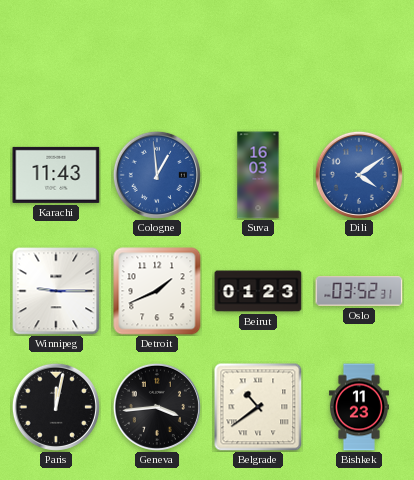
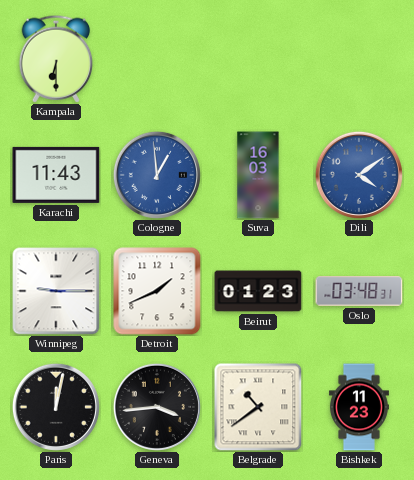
Kampala: none -> 6:30
Oslo: 03:52 -> 03:48
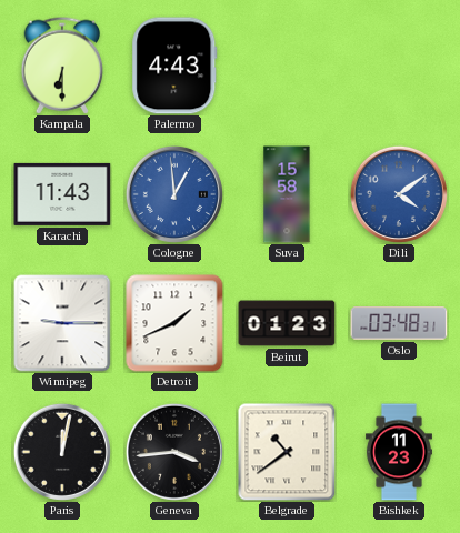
Palermo: none -> 4:43
Suva: 16:03 -> 15:58
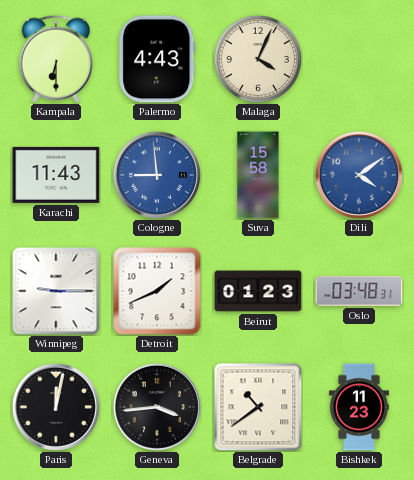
Malaga: none -> 4:04
Cologne: 12:59 -> 8:59
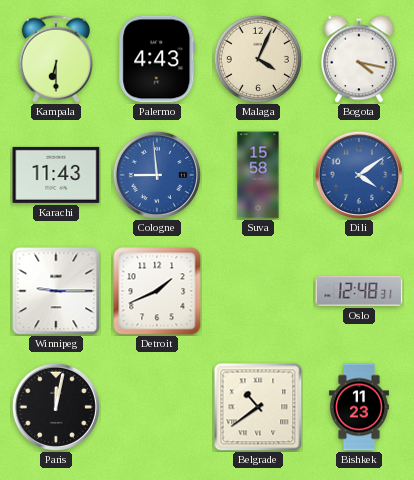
Bogota: none -> 4:17
Beirut: 01:23 -> none
Oslo: 03:48 -> 12:48
Geneva: 3:44 -> none
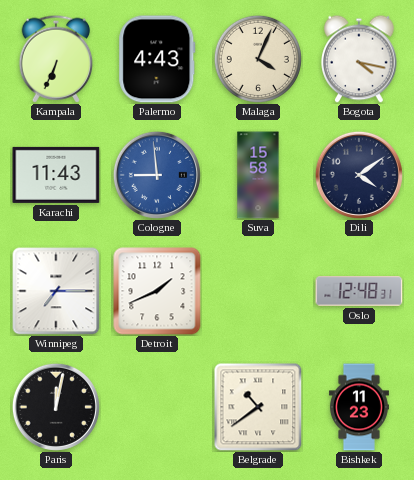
Kampala: 6:30 -> 6:34
Dili dial: blue -> navy
Winnipeg: 9:15 -> 7:15
